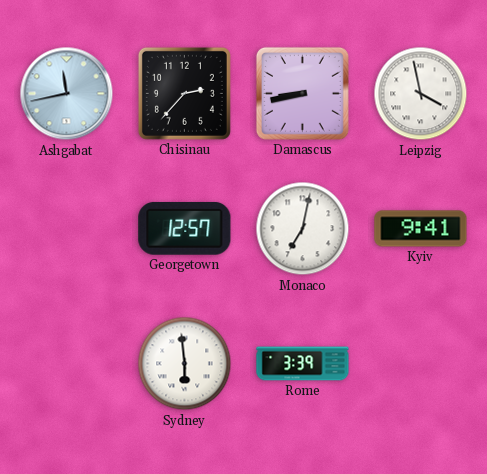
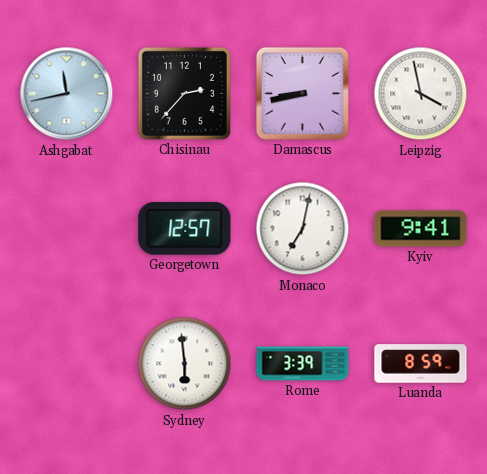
Luanda: none -> 8:59
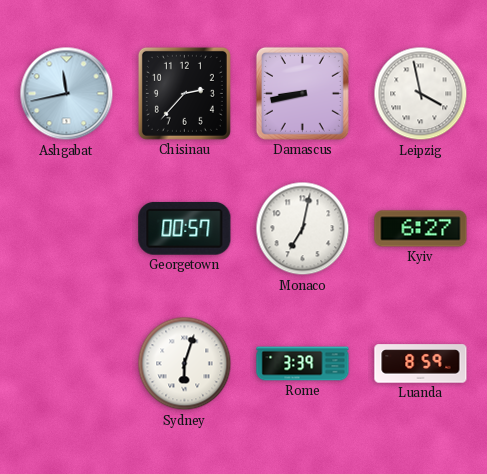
Georgetown: 12:57 -> 00:57
Kyiv: 9:41 -> 6:27
Sydney: 5:59 -> 6:03
